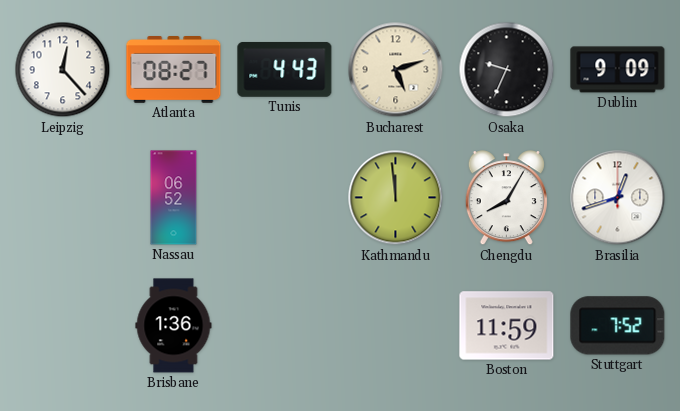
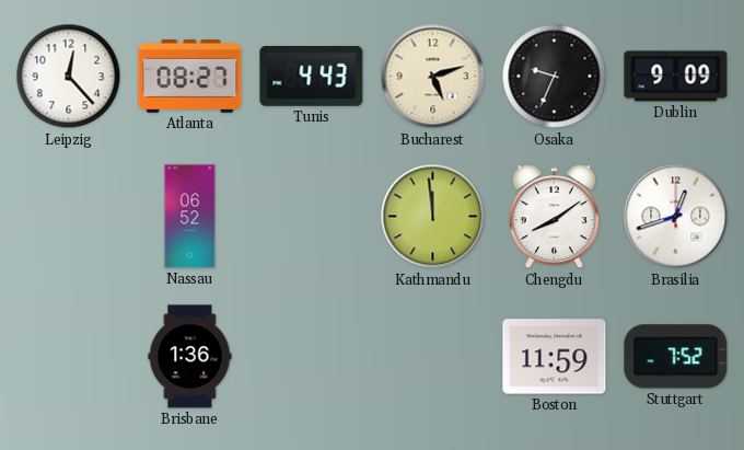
Chengdu: 8:05 -> 8:09
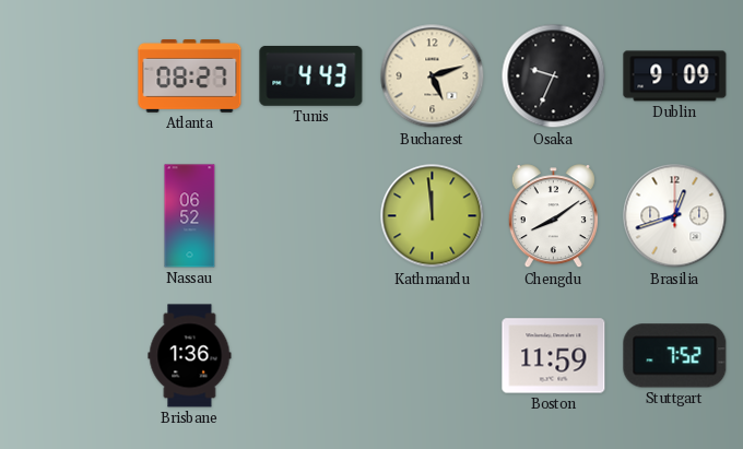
Leipzig: 12:23 -> none
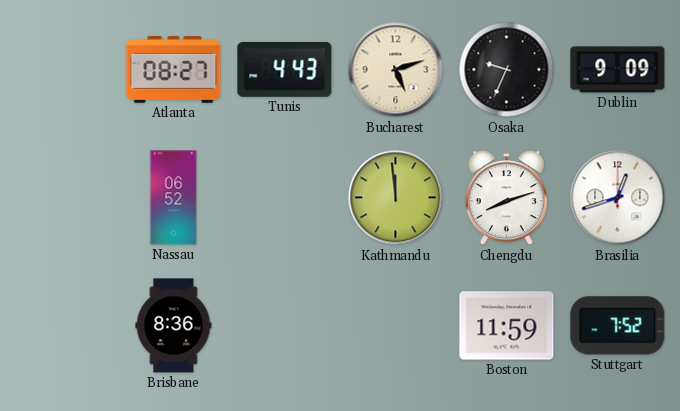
Chengdu: 8:09 -> 8:12
Brisbane: 1:36 -> 8:36
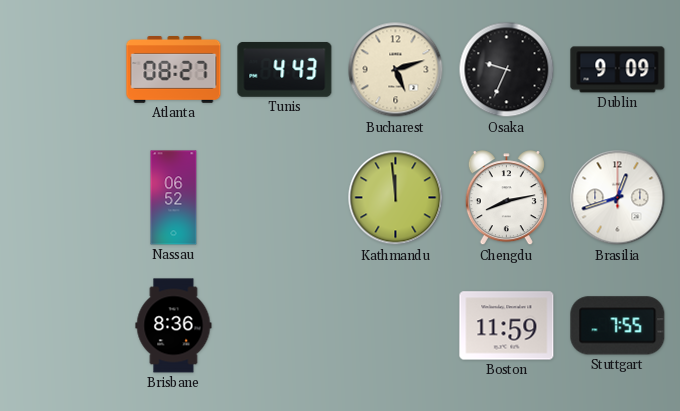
Chengdu: 8:12 -> 8:13
Stuttgart: 7:52 -> 7:55
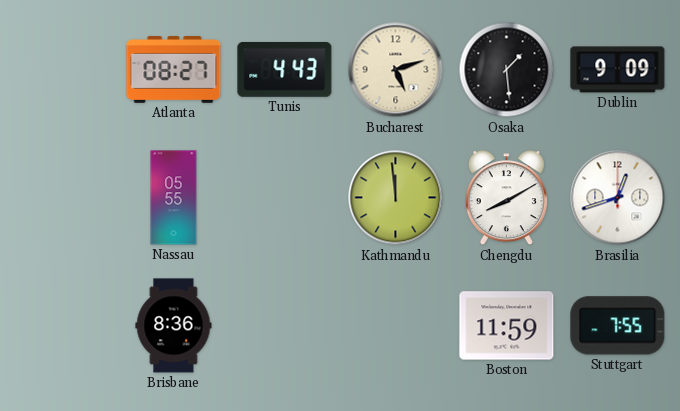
Osaka: 9:34 -> 1:29
Nassau: 06:52 -> 05:55
Chengdu: 8:13 -> 8:10
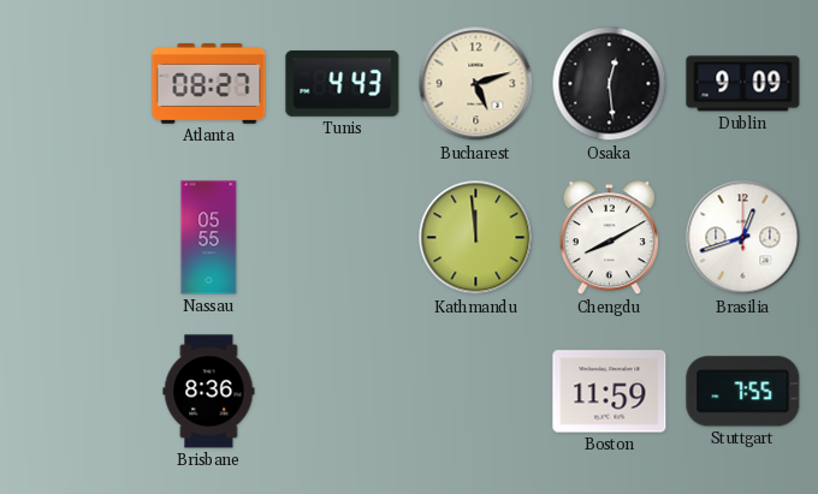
Osaka: 1:29 -> 12:29
